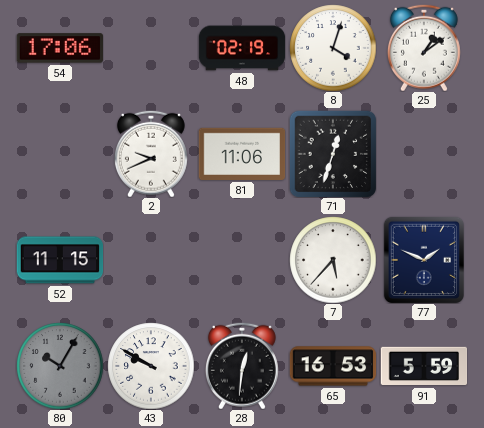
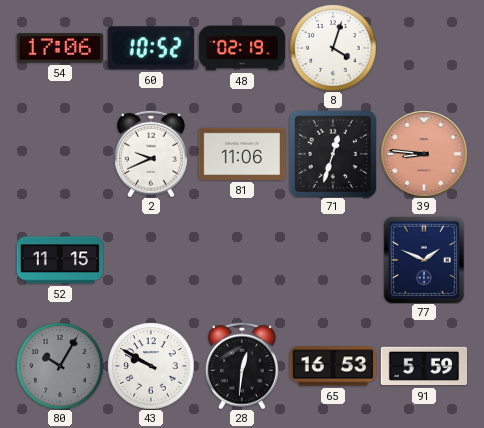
60: none -> 10:52
25: 1:09 -> none
39: none -> 8:46
7: 5:37 -> none
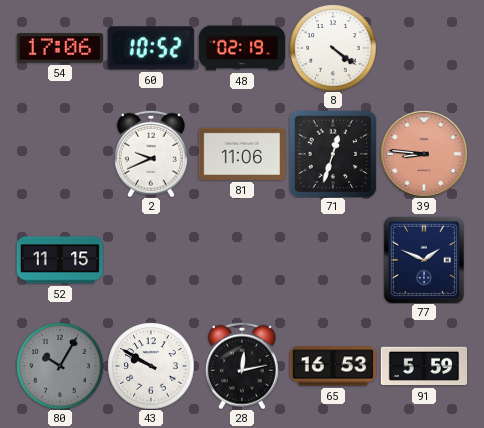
8: 4:03 -> 4:21
28: 12:31 -> 12:13
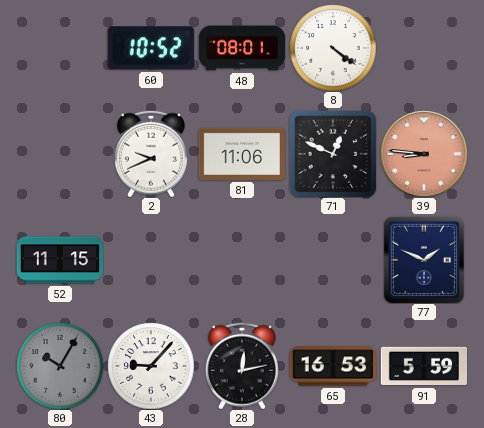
54: 17:06 -> none
48: 02:19 -> 08:01
71: 12:33 -> 12:49
43: 9:50 -> 9:07
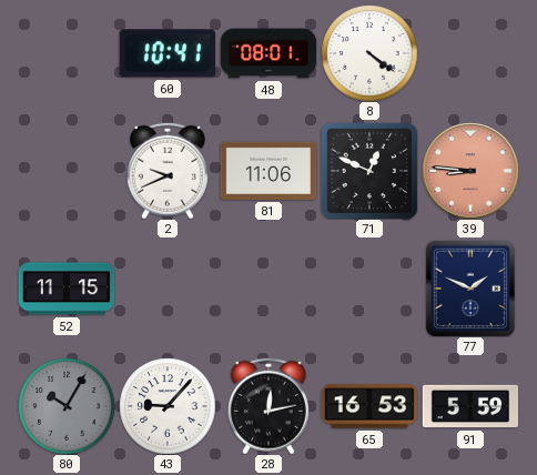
60: 10:52 -> 10:41
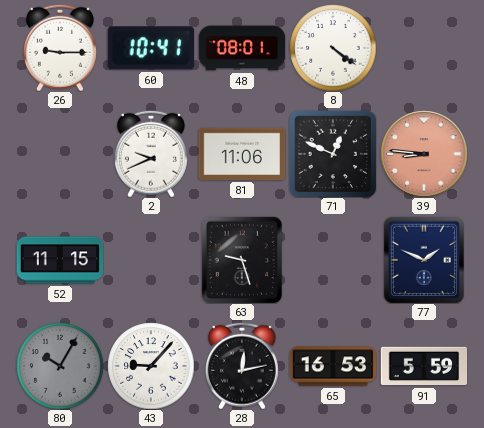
26: none -> 9:15
63: none -> 9:27
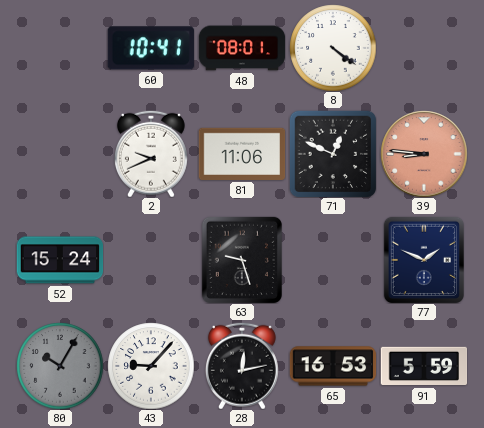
26: 9:15 -> none
52: 11:15 -> 15:24
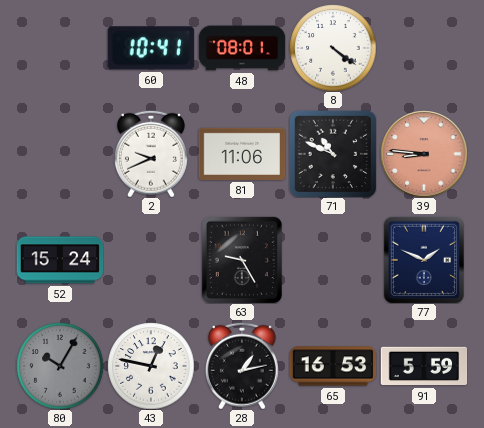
71: 12:49 -> 10:49
63: 9:27 -> 9:25
43: 9:07 -> 12:47
28: 12:13 -> 1:13
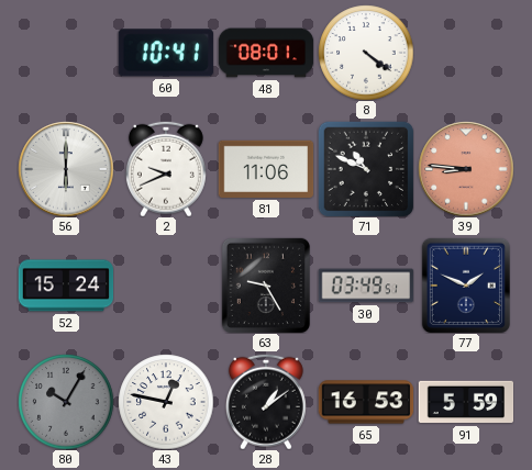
56: none -> 6:00
30: none -> 03:49
28: 1:13 -> 1:09
